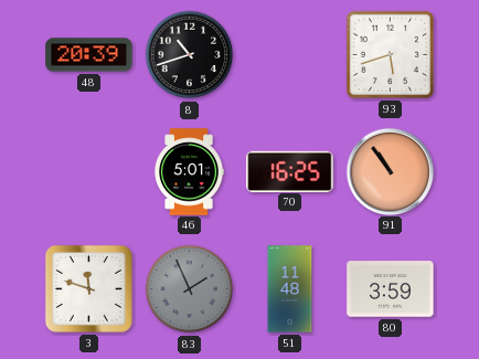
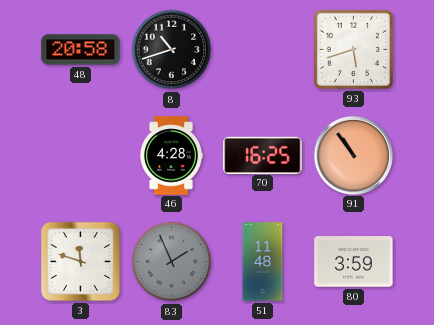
48: 20:39 -> 20:58
46: 5:01 -> 4:28
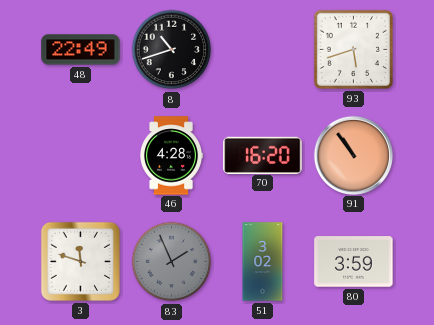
48: 20:58 -> 22:49
70: 16:25 -> 16:20
51: 11:48 -> 3:02
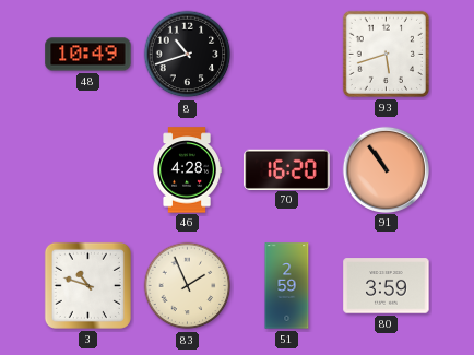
48: 22:49 -> 10:49
3: 11:48 -> 10:48
83 dial: grey -> cream
51: 3:02 -> 2:59
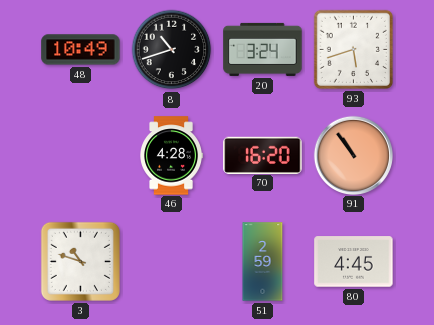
20: none -> 3:24
83: 1:56 -> none
80: 3:59 -> 4:45
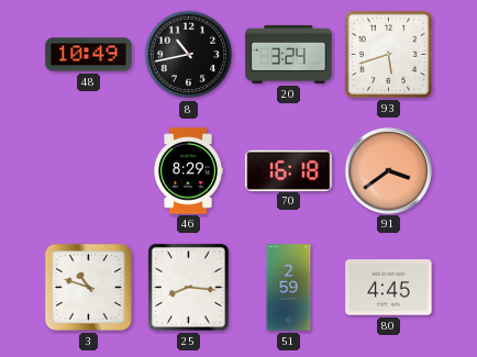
8: 10:42 -> 10:43
46: 4:28 -> 8:29
70: 16:20 -> 16:18
91: 10:54 -> 3:39
25: none -> 8:16
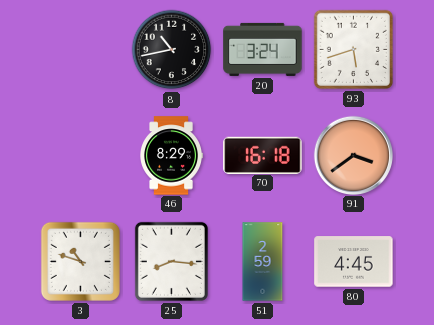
48: 10:49 -> none
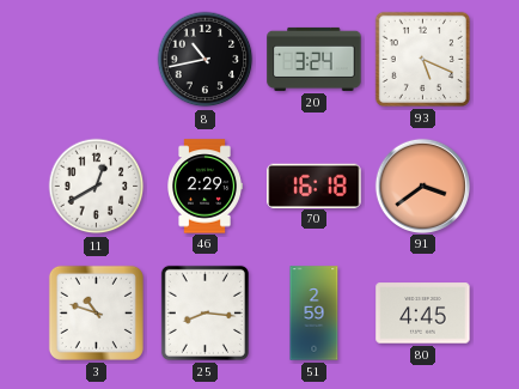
93: 5:42 -> 5:19
11: none -> 12:40
46: 8:29 -> 2:29
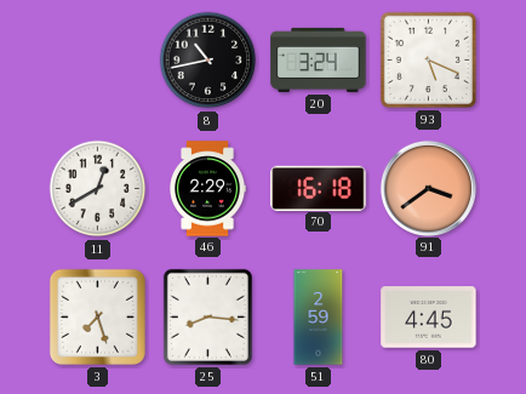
3: 10:48 -> 7:27
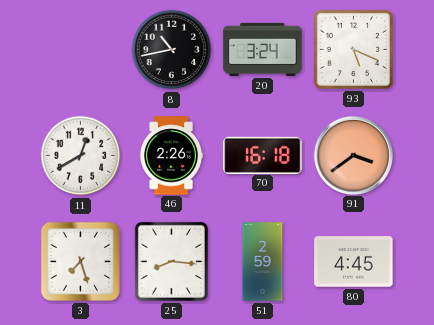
46: 2:29 -> 2:26
